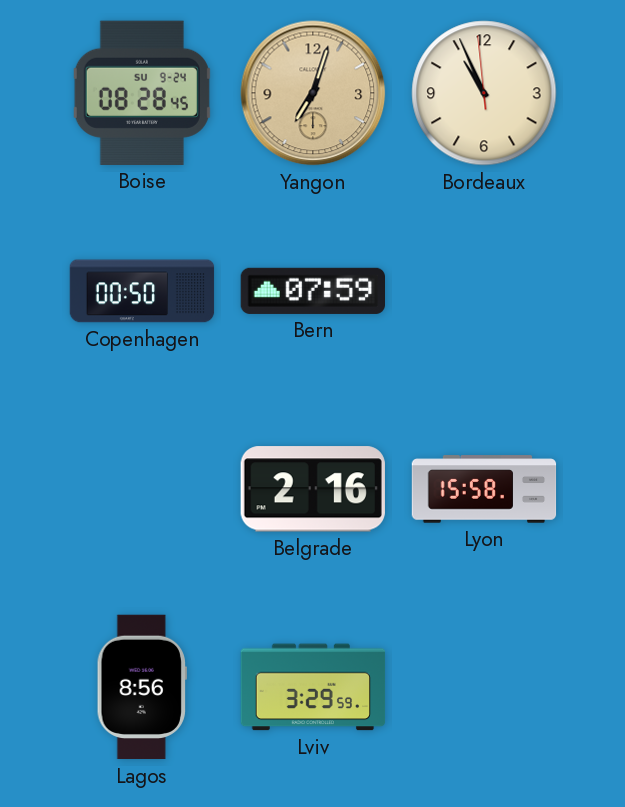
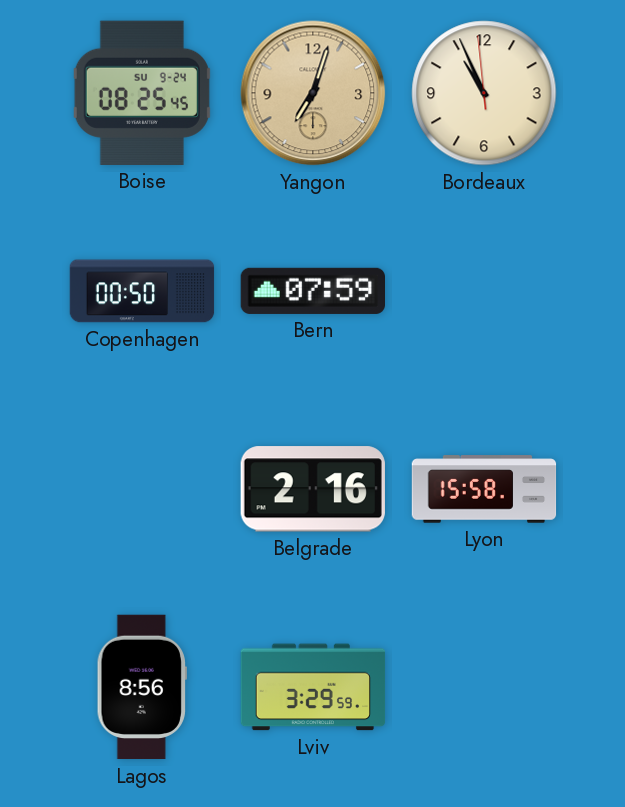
Boise: 08:28 -> 08:25
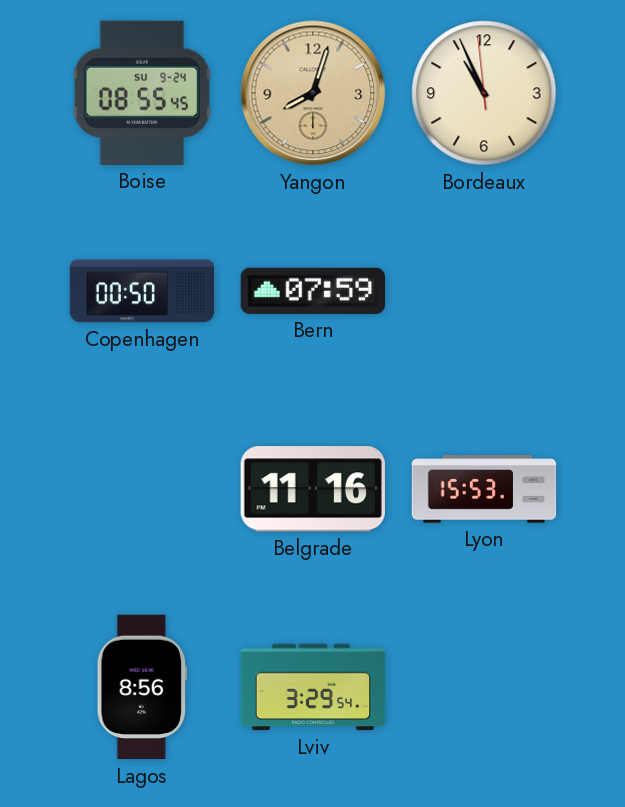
Boise: 08:25 -> 08:55
Yangon: 7:03 -> 8:03
Belgrade: 2:16 -> 11:16
Lyon: 15:58 -> 15:53
Lviv: 3:29:59 -> 3:29:54
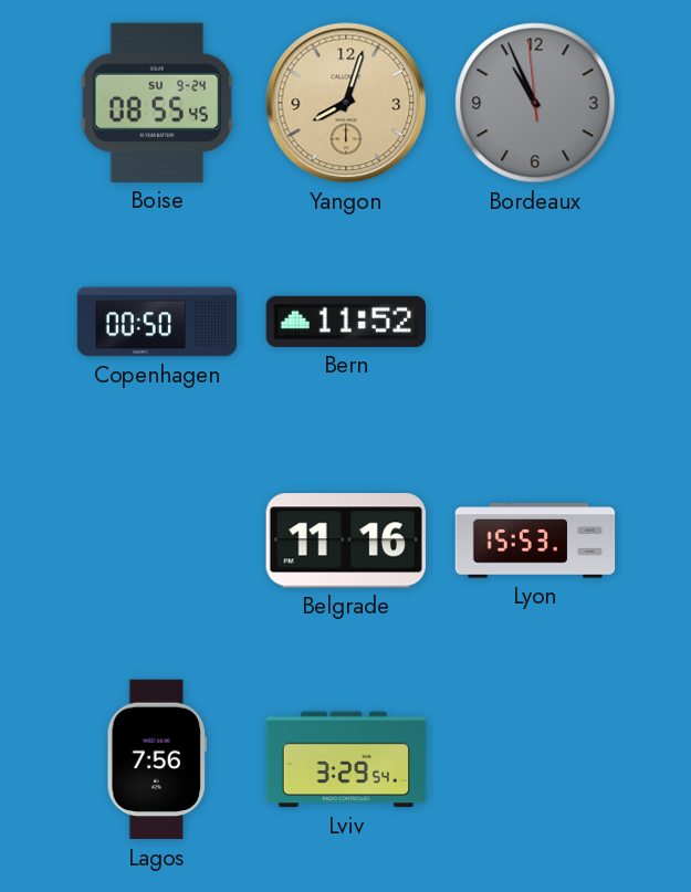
Bordeaux dial: cream -> grey
Bern: 07:59 -> 11:52
Lagos: 8:56 -> 7:56
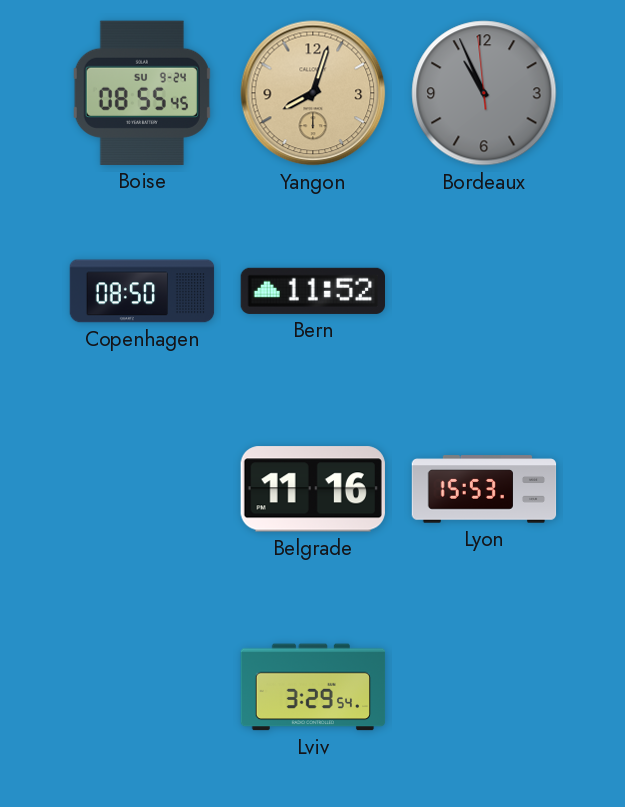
Copenhagen: 00:50 -> 08:50
Lagos: 7:56 -> none
